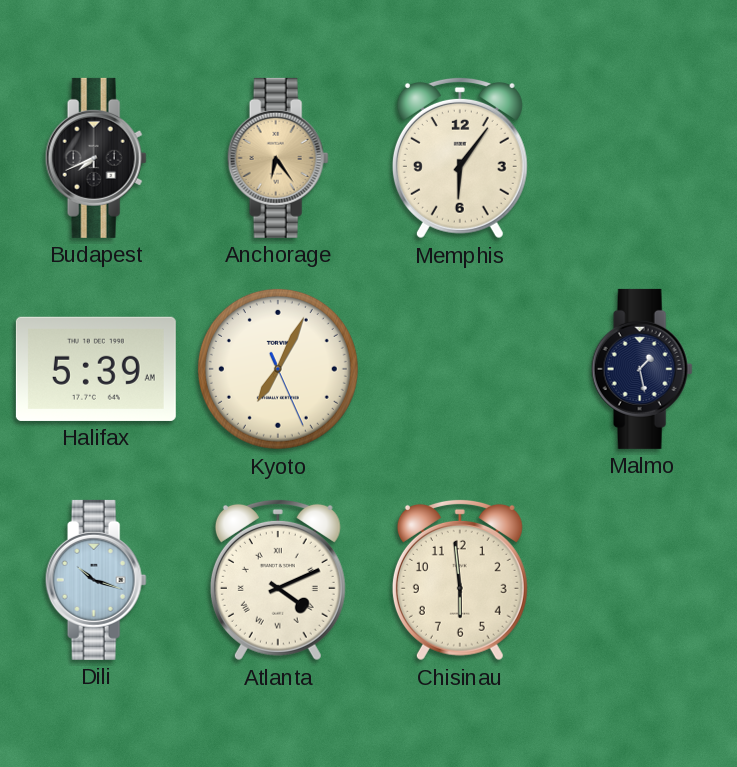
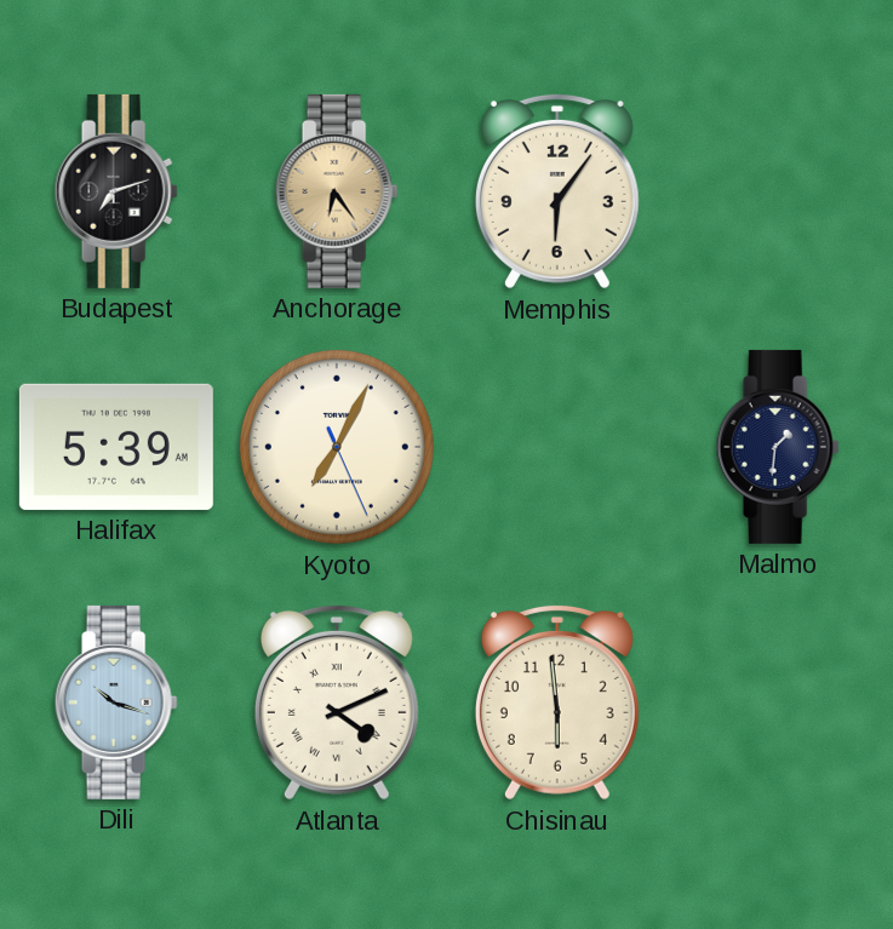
Budapest: 7:41 -> 7:12
Malmo: 1:28 -> 1:31
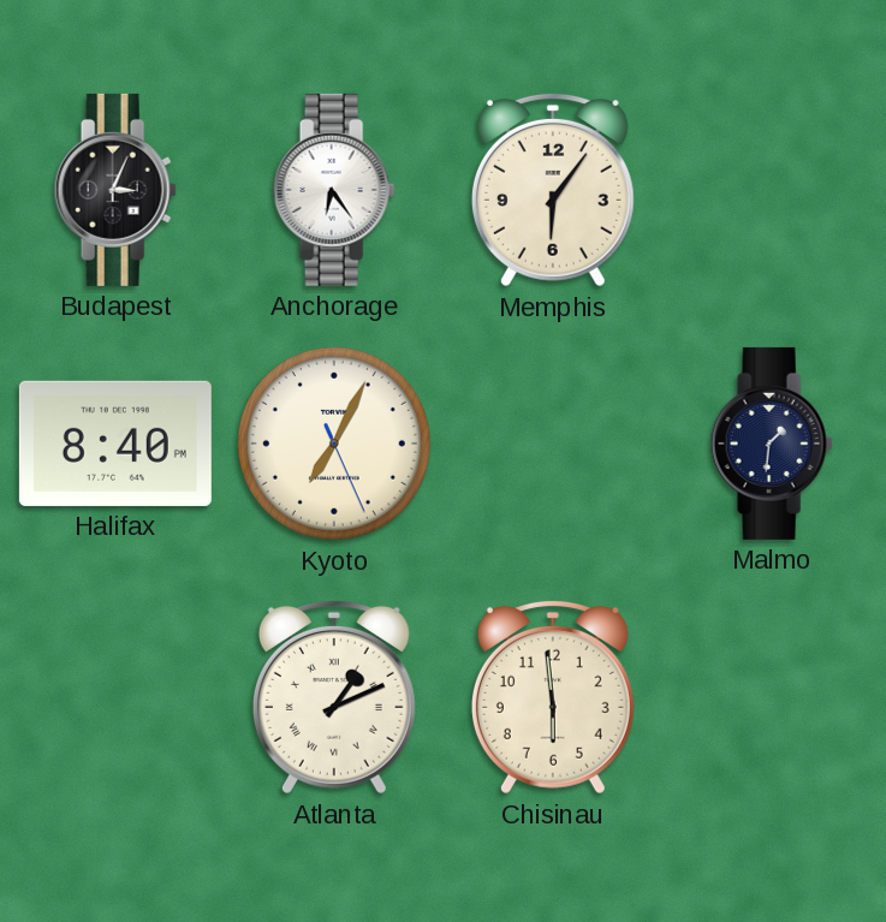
Budapest: 7:12 -> 3:04
Anchorage dial: champagne -> white
Halifax: 5:39 -> 8:40
Dili: 10:18 -> none
Atlanta: 4:11 -> 1:11
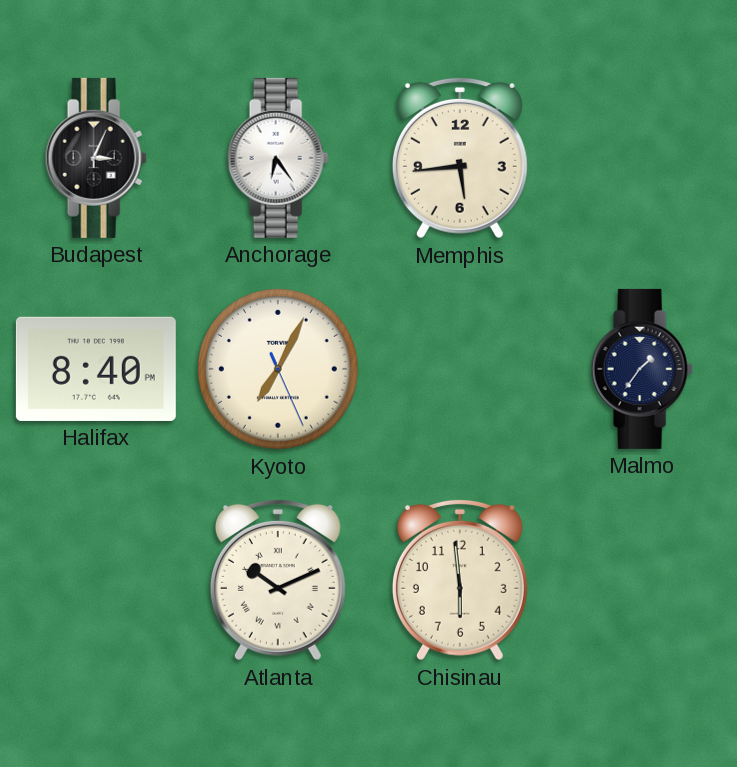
Memphis: 6:06 -> 5:44
Malmo: 1:31 -> 1:36
Atlanta: 1:11 -> 10:11
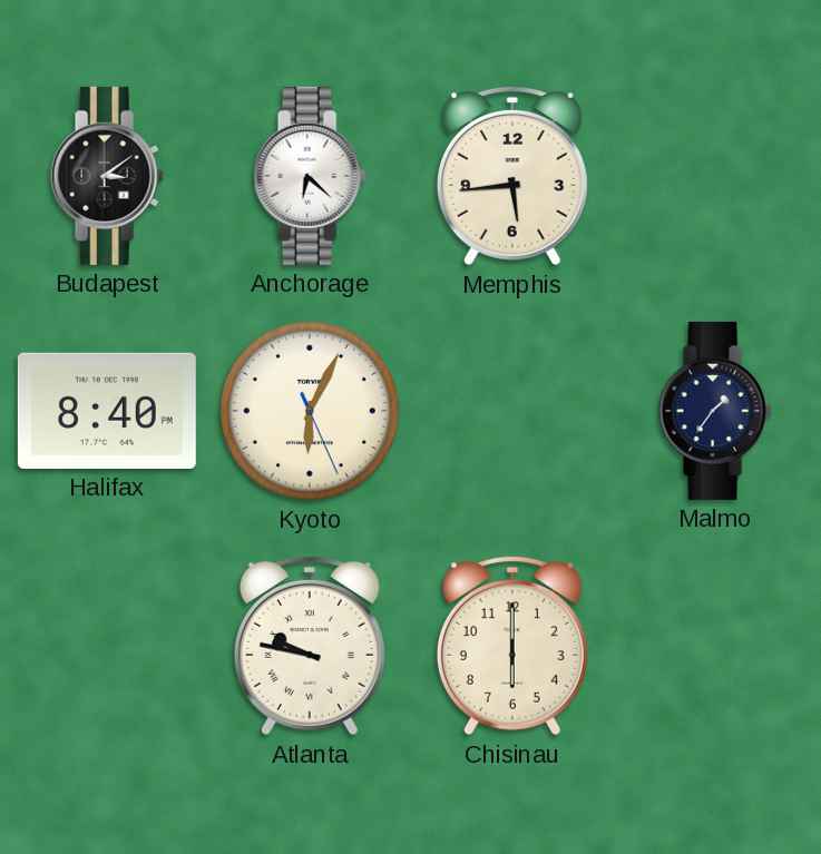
Budapest: 3:04 -> 3:09
Anchorage: 6:24 -> 6:22
Kyoto: 7:04 -> 6:04
Atlanta: 10:11 -> 9:47
Chisinau: 5:59 -> 6:00
